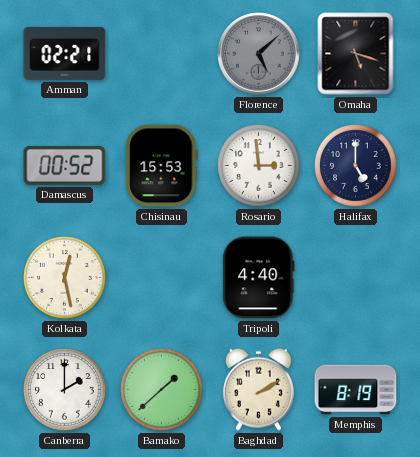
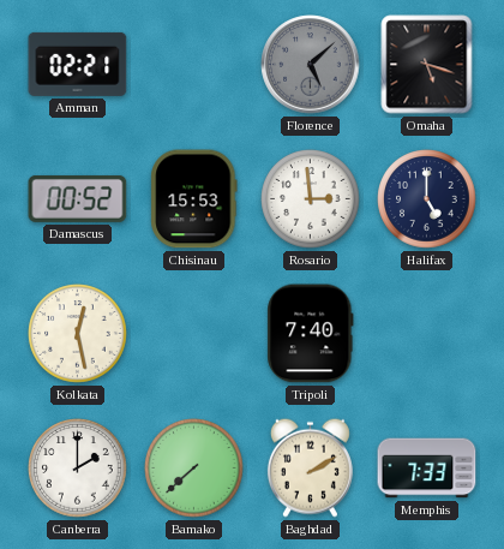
Tripoli: 4:40 -> 7:40
Bamako: 1:38 -> 7:38
Memphis: 8:19 -> 7:33
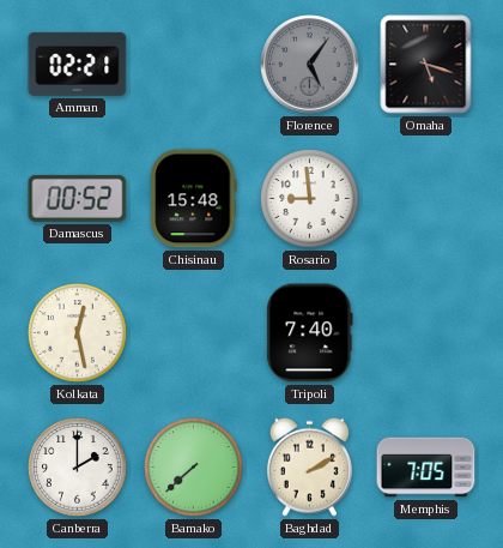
Florence: 5:08 -> 5:06
Chisinau: 15:53 -> 15:48
Rosario: 2:59 -> 8:59
Halifax: 5:00 -> none
Memphis: 7:33 -> 7:05
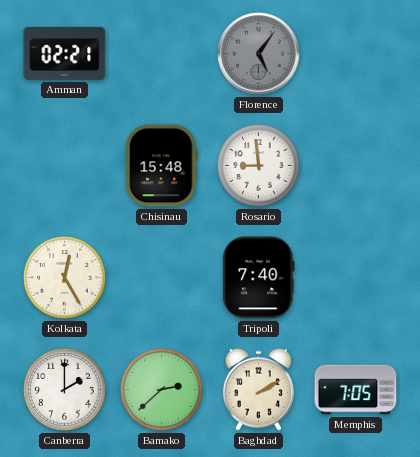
Omaha: 5:18 -> none
Damascus: 00:52 -> none
Kolkata: 12:28 -> 12:25
Bamako: 7:38 -> 2:38
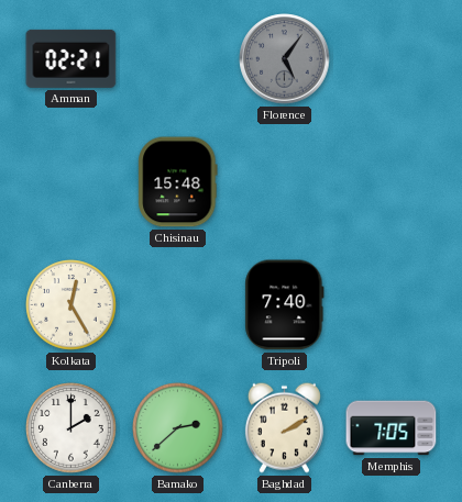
Rosario: 8:59 -> none
